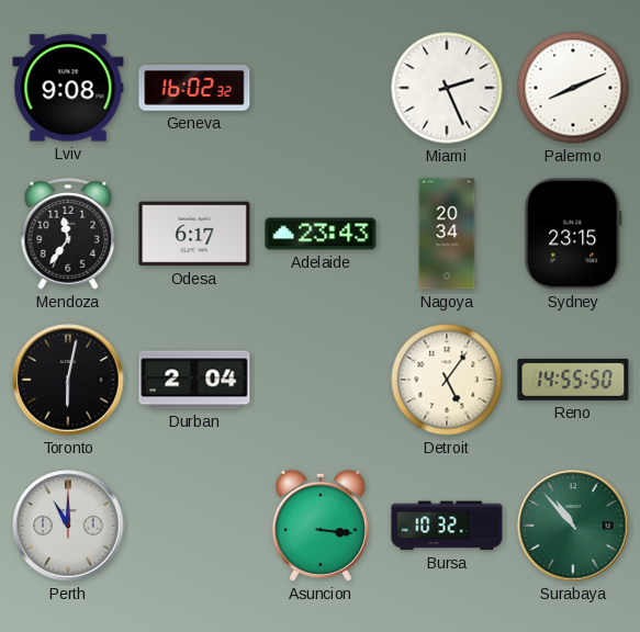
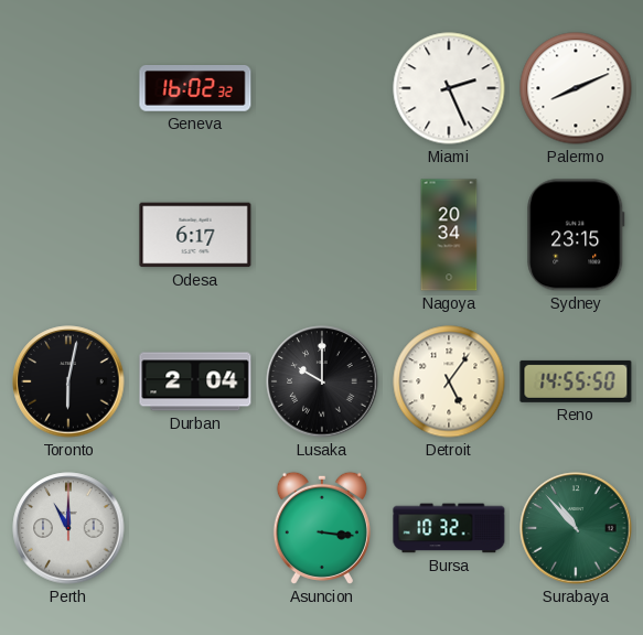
Lviv: 9:08 -> none
Mendoza: 11:36 -> none
Adelaide: 23:43 -> none
Lusaka: none -> 10:00
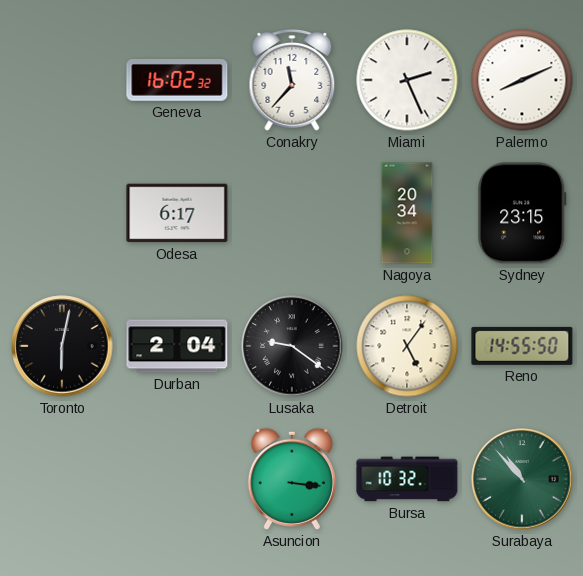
Conakry: none -> 11:37
Lusaka: 10:00 -> 9:21
Perth: 11:00 -> none
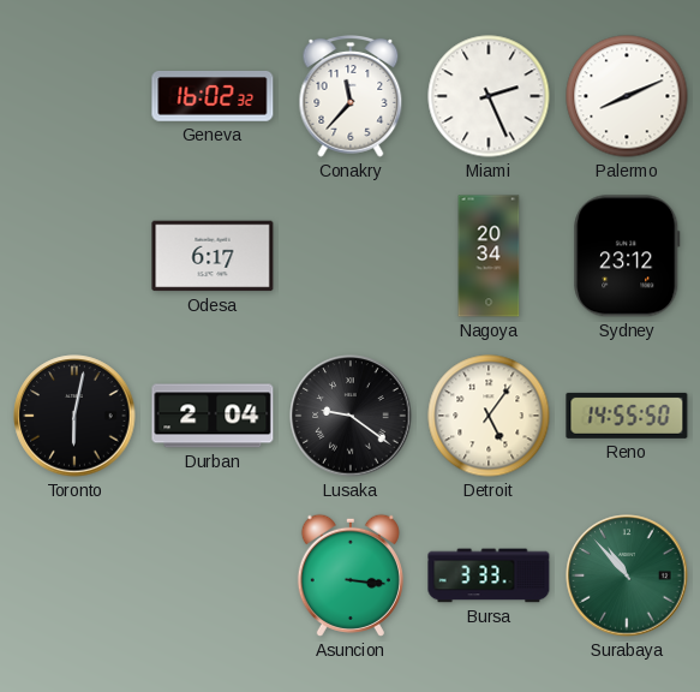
Sydney: 23:15 -> 23:12
Bursa: 10:32 -> 3:33
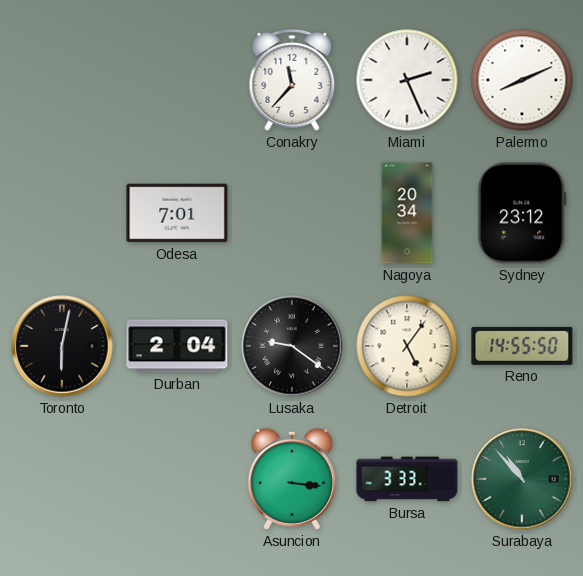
Geneva: 16:02 -> none
Odesa: 6:17 -> 7:01
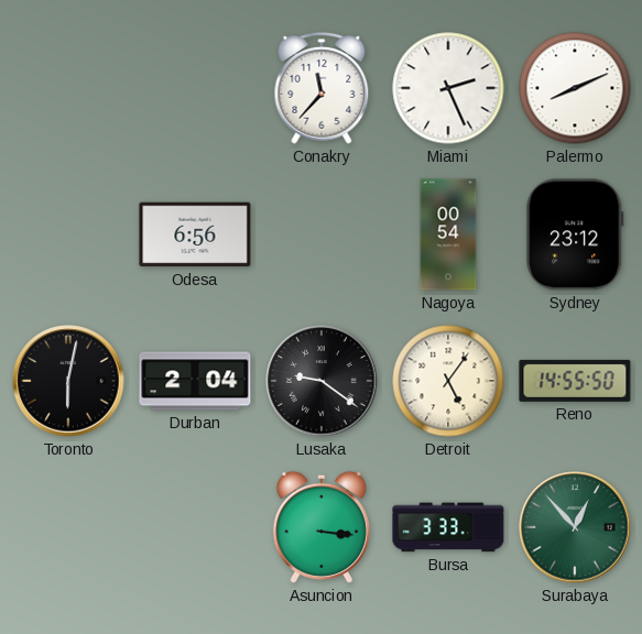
Odesa: 7:01 -> 6:56
Nagoya: 20:34 -> 00:54
Surabaya: 10:53 -> 12:53
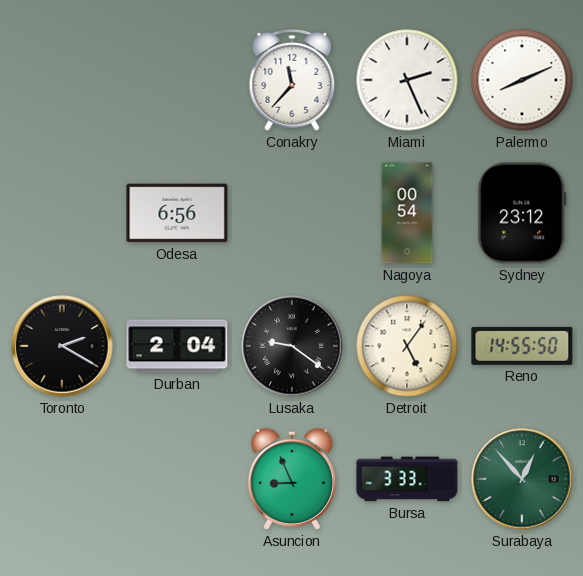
Toronto: 6:02 -> 2:20
Asuncion: 3:16 -> 8:56
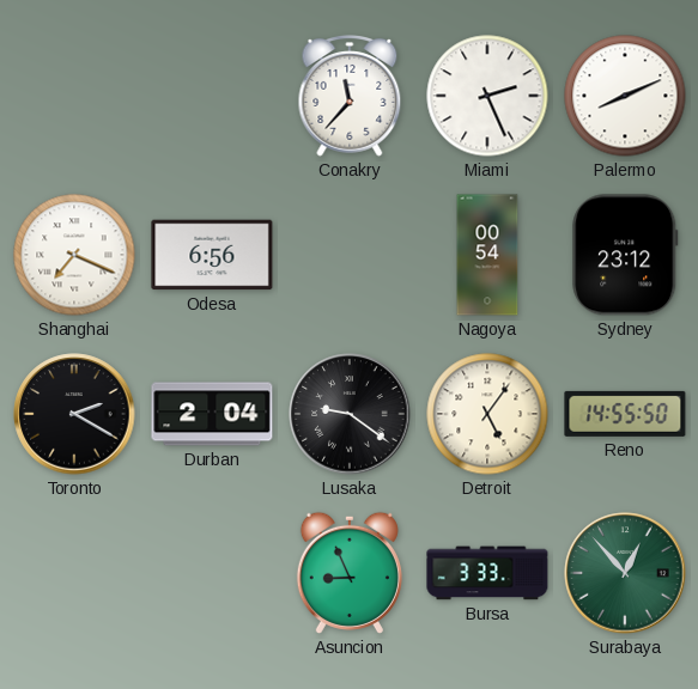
Shanghai: none -> 7:19
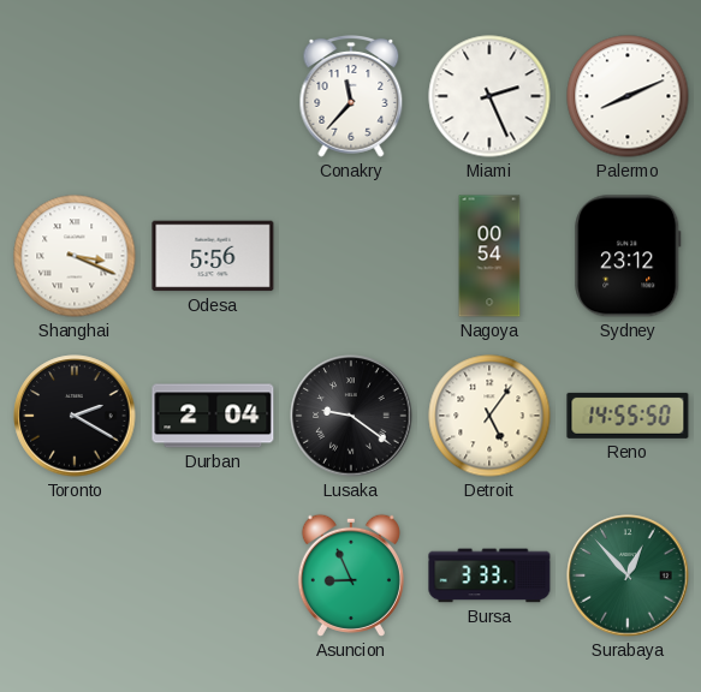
Shanghai: 7:19 -> 3:19
Odesa: 6:56 -> 5:56
